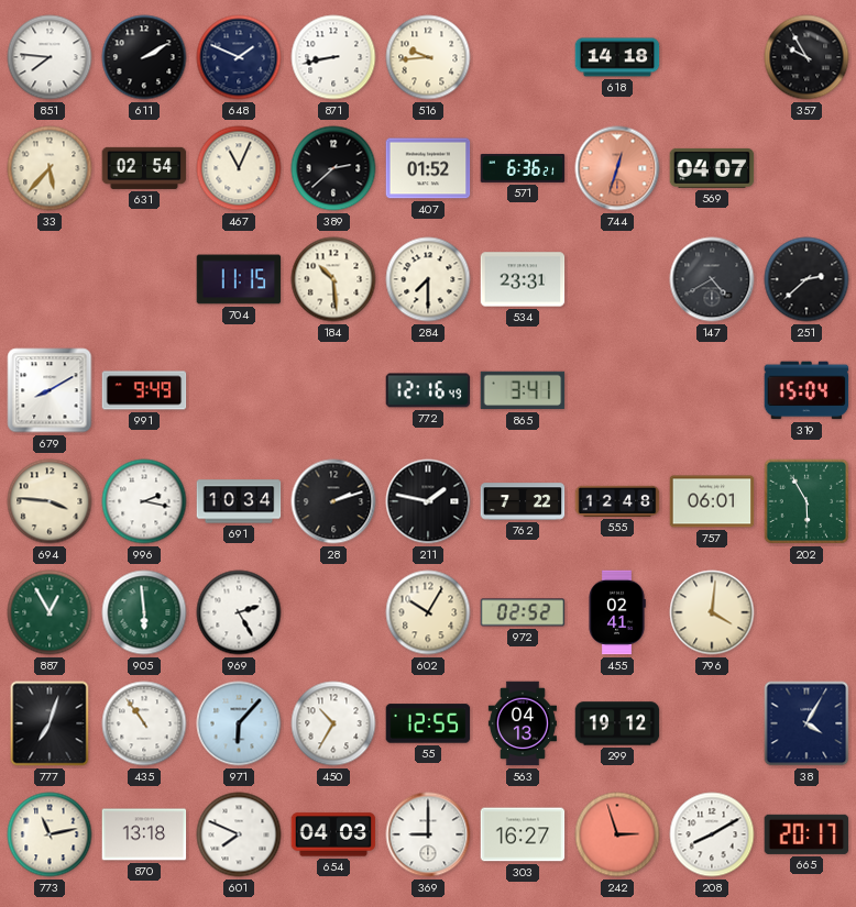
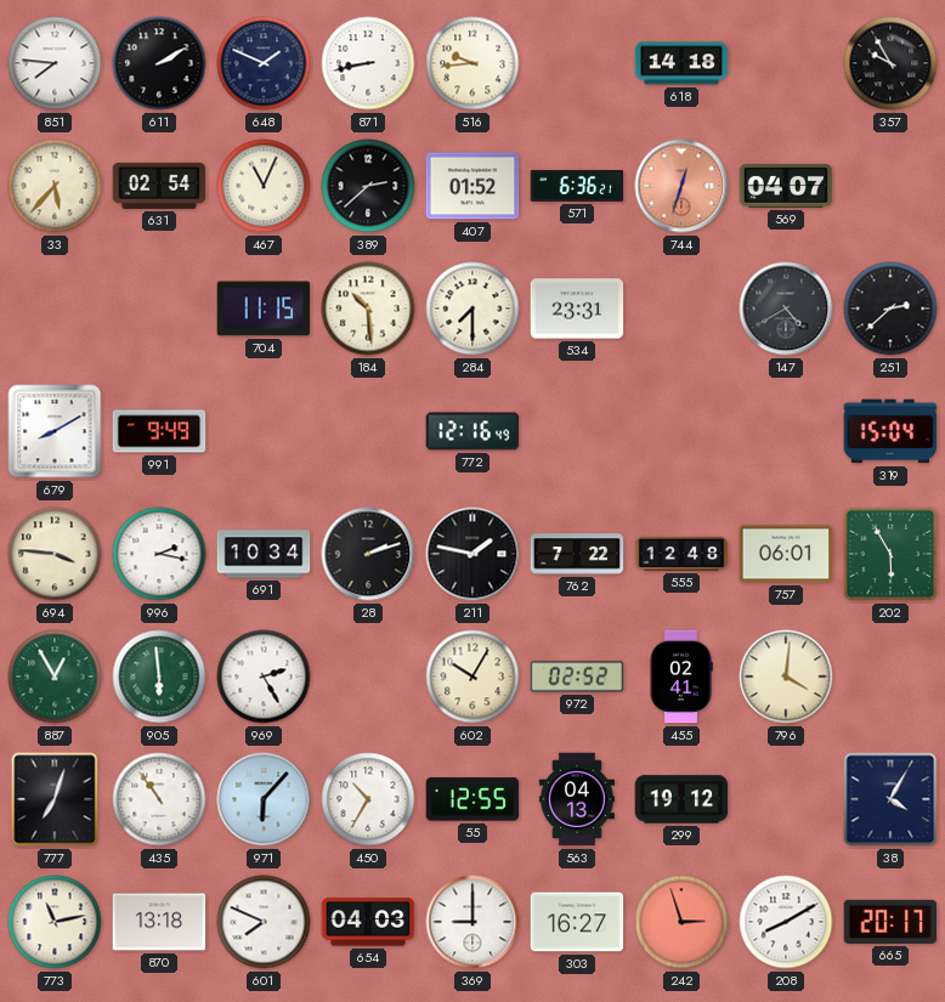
865: 3:41 -> none
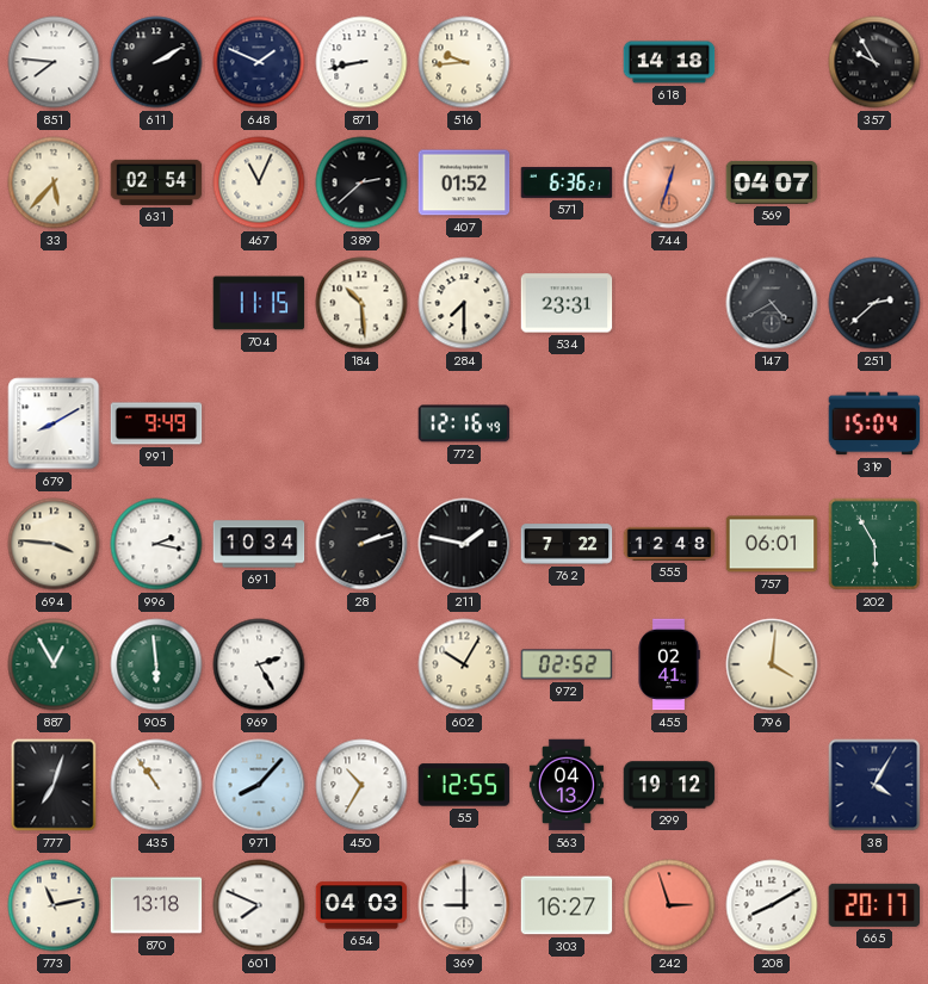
971: 6:07 -> 8:07
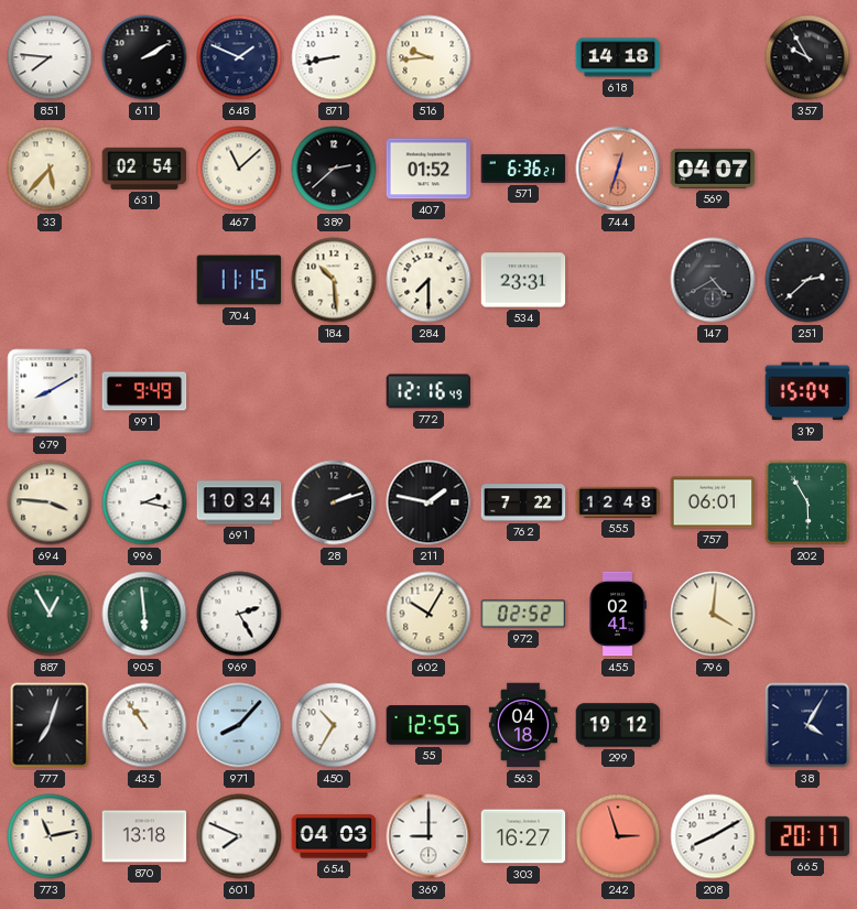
467: 11:04 -> 11:08
563: 04:13 -> 04:18
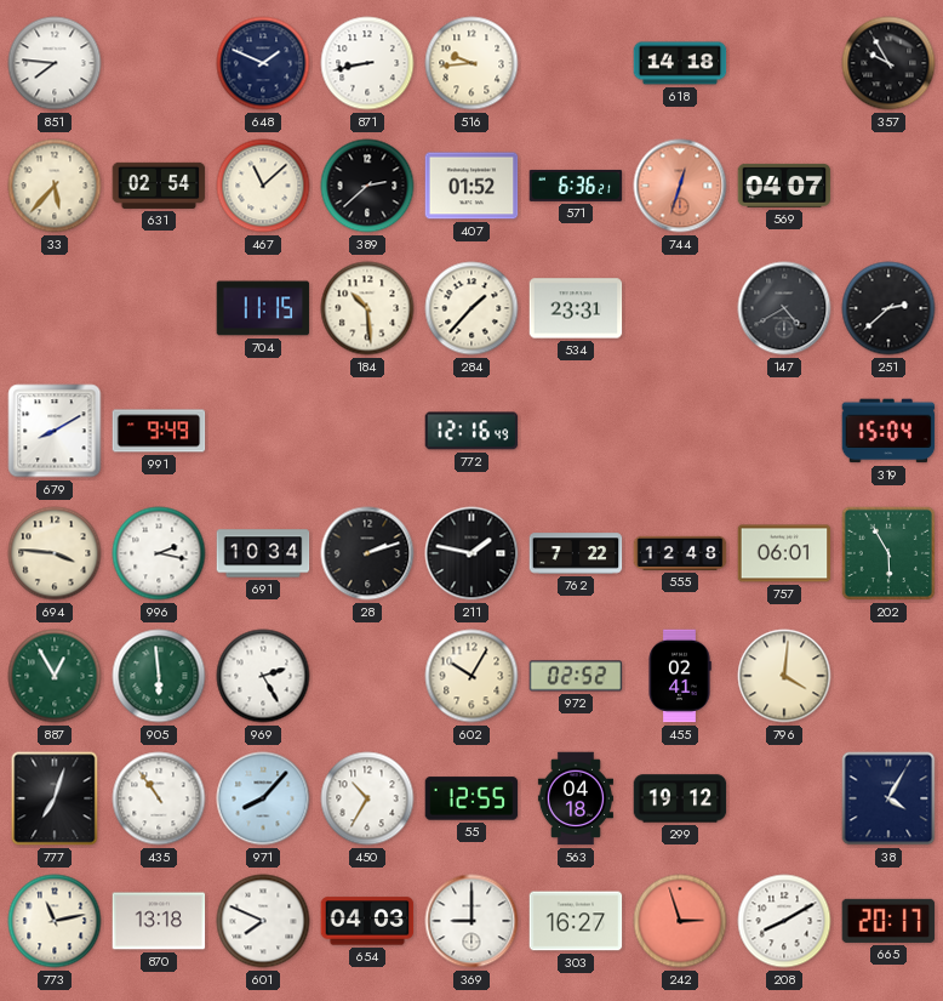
611: 2:10 -> none
284: 7:30 -> 1:37
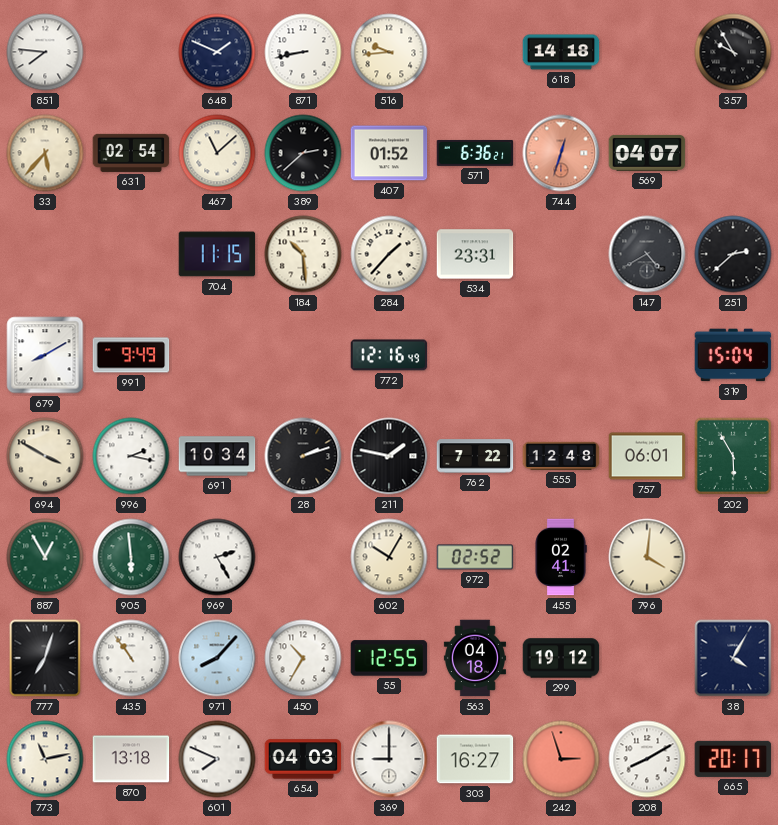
694: 3:46 -> 3:50
